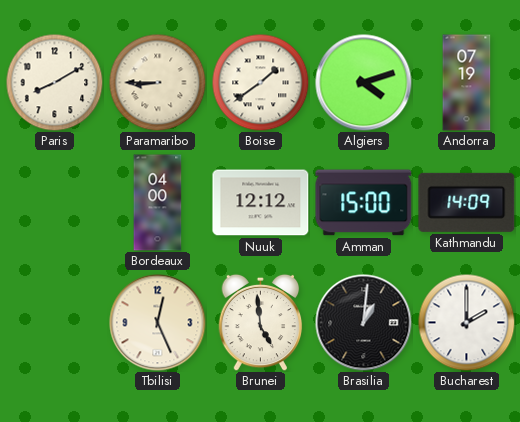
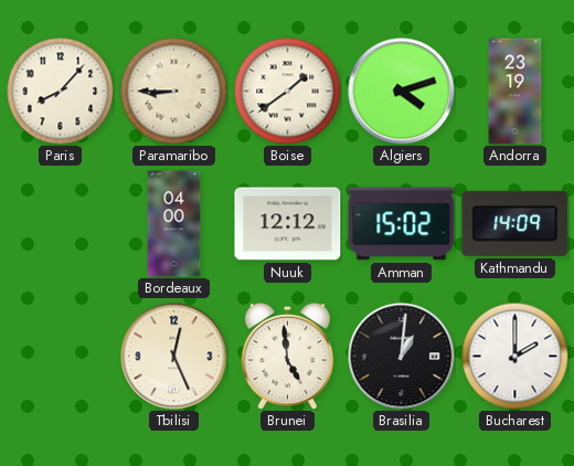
Paris: 8:10 -> 8:07
Andorra: 07:19 -> 23:19
Amman: 15:00 -> 15:02
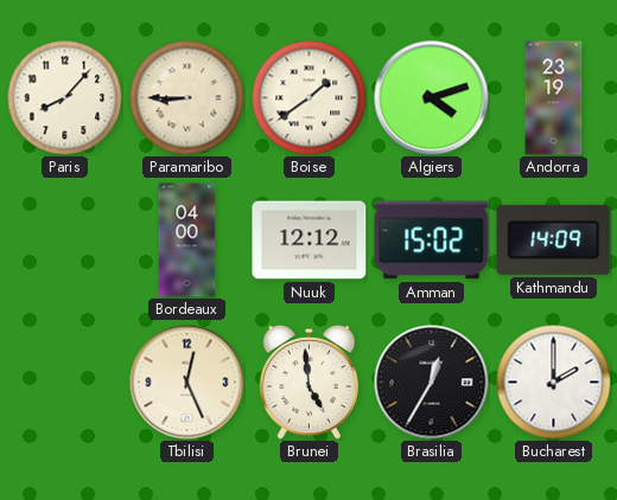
Brasilia: 1:01 -> 12:35
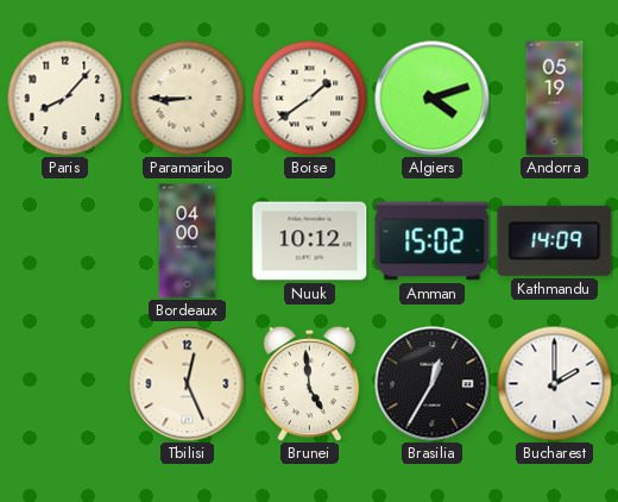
Andorra: 23:19 -> 05:19
Nuuk: 12:12 -> 10:12
